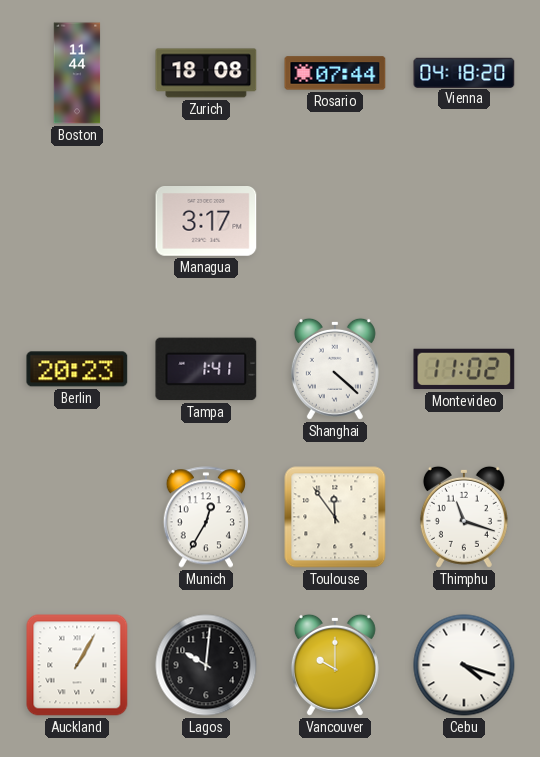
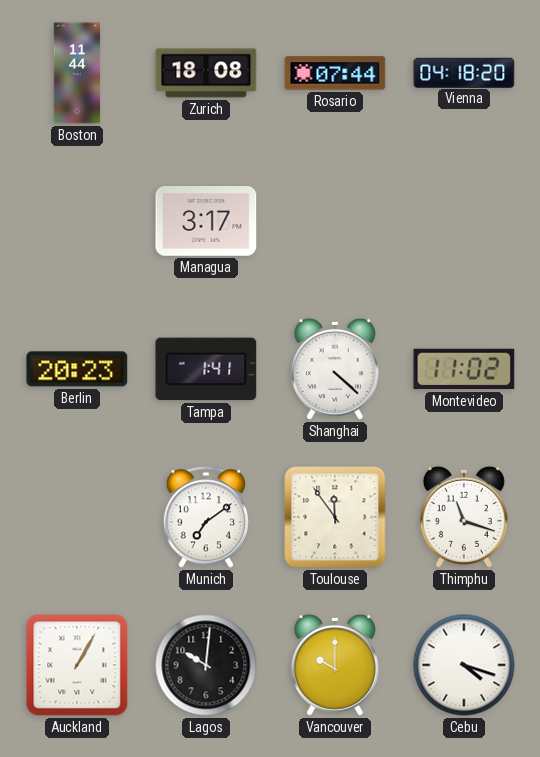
Munich: 12:35 -> 7:09
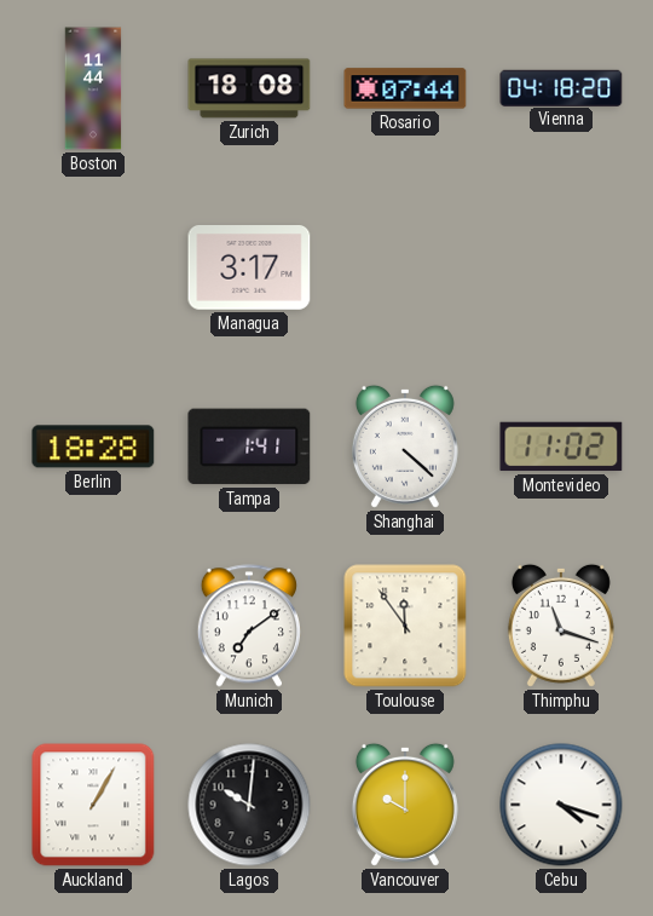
Berlin: 20:23 -> 18:28
